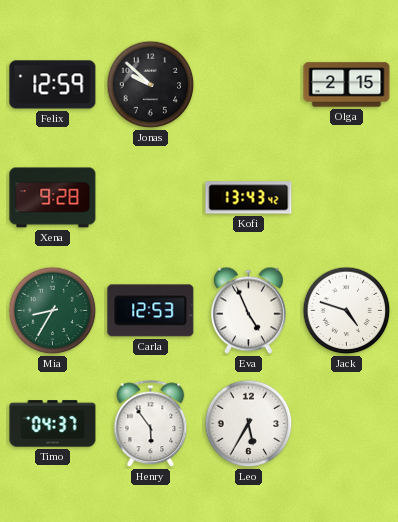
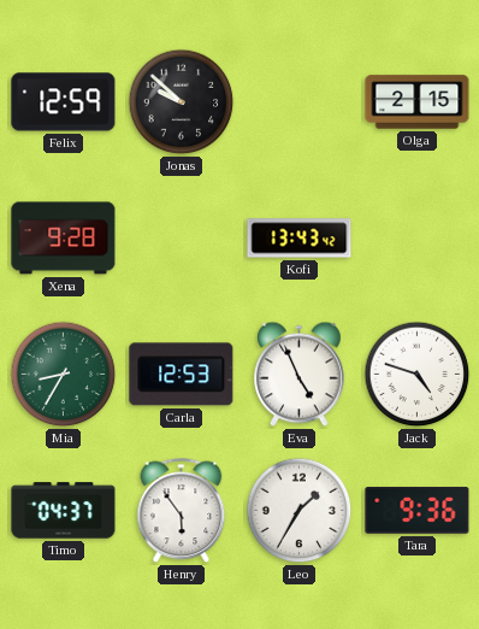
Leo: 5:35 -> 1:35
Tara: none -> 9:36
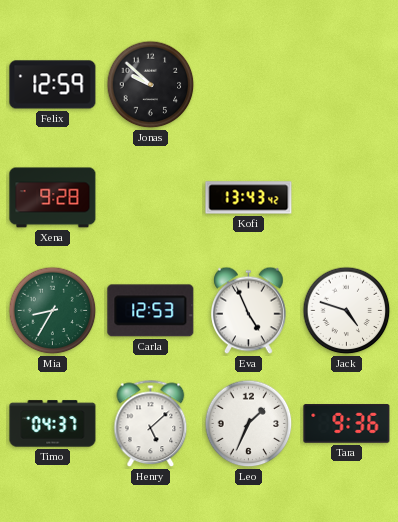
Olga: 2:15 -> none
Henry: 5:54 -> 5:08
Leo: 1:35 -> 1:34
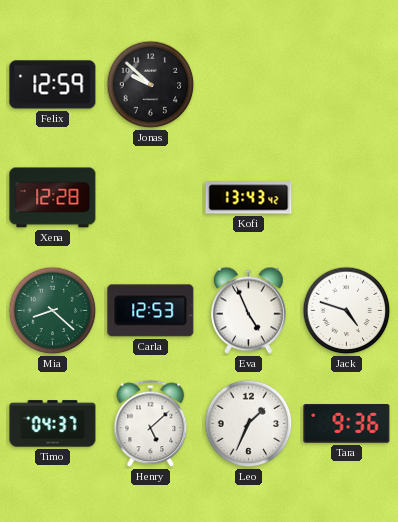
Xena: 9:28 -> 12:28
Mia: 8:35 -> 8:22
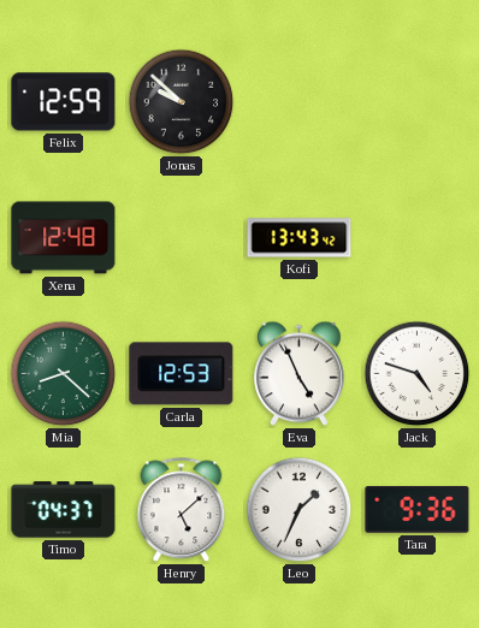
Xena: 12:28 -> 12:48
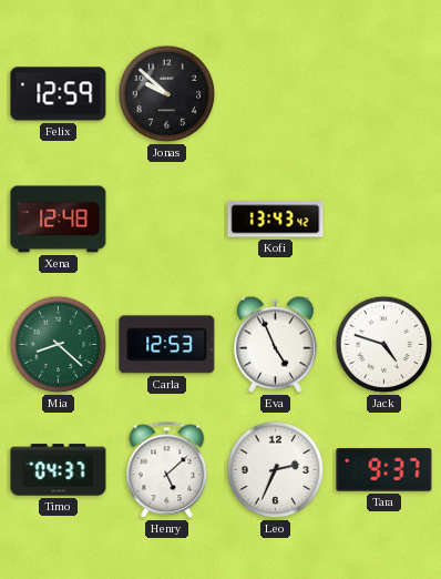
Leo: 1:34 -> 2:34
Tara: 9:36 -> 9:37
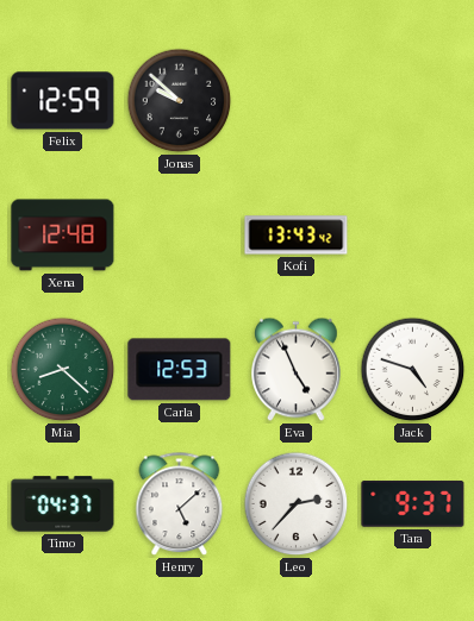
Leo: 2:34 -> 2:37
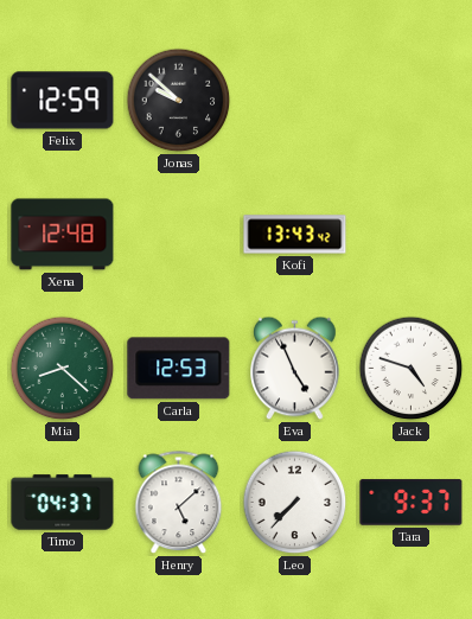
Leo: 2:37 -> 7:37
